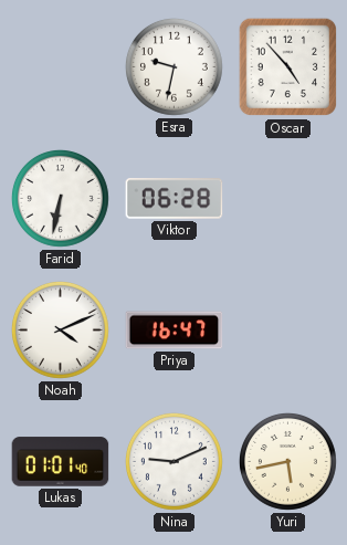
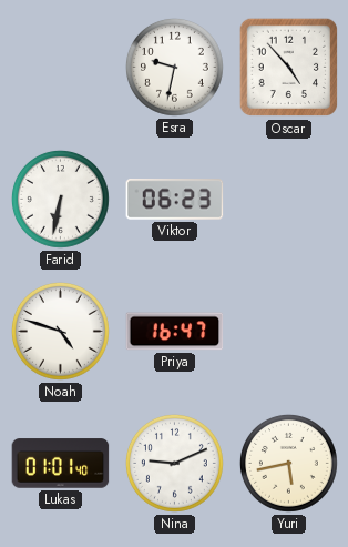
Viktor: 06:28 -> 06:23
Noah: 4:11 -> 4:48
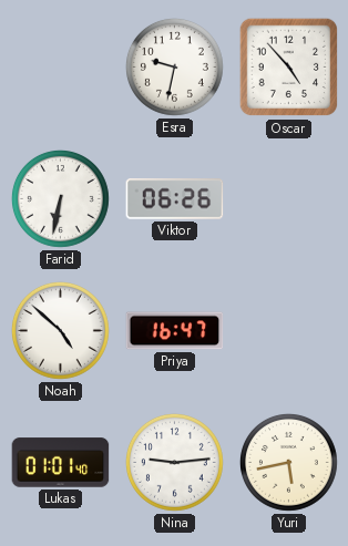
Viktor: 06:23 -> 06:26
Noah: 4:48 -> 4:52
Nina: 9:11 -> 9:14
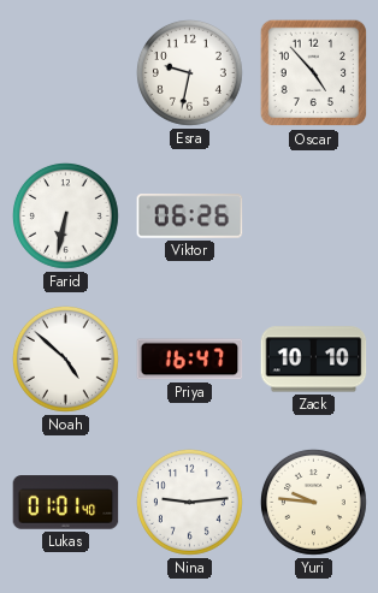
Zack: none -> 10:10
Yuri: 5:43 -> 9:46
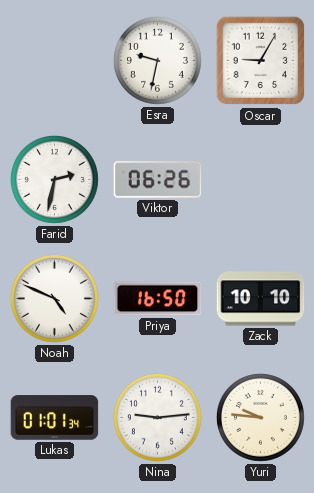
Oscar: 4:53 -> 9:05
Farid: 6:32 -> 2:32
Noah: 4:52 -> 4:49
Priya: 16:47 -> 16:50
Lukas: 01:01:40 -> 01:01:34
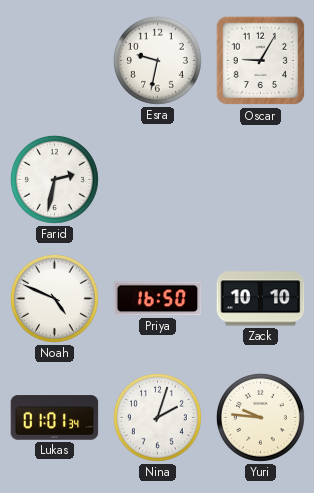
Viktor: 06:26 -> none
Nina: 9:14 -> 2:03
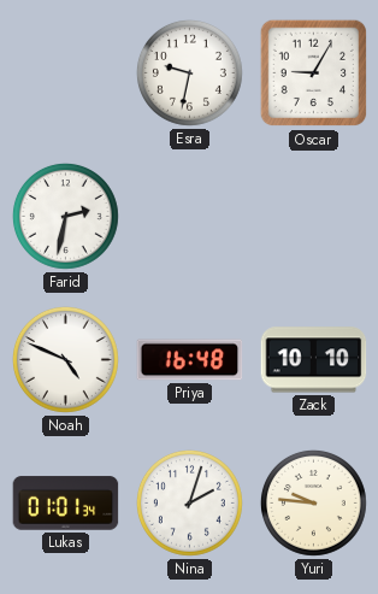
Priya: 16:50 -> 16:48
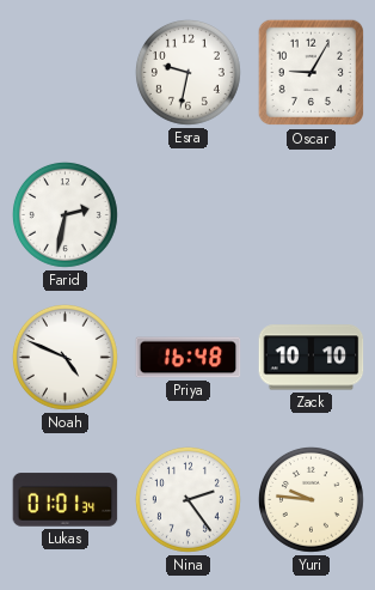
Nina: 2:03 -> 2:24
